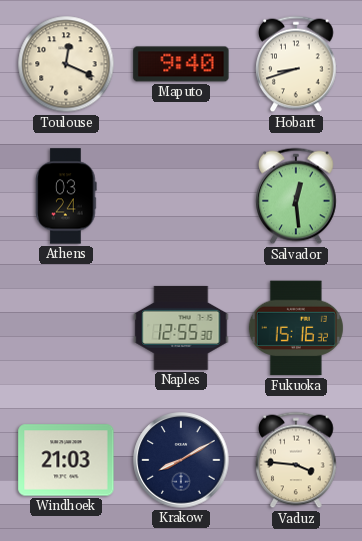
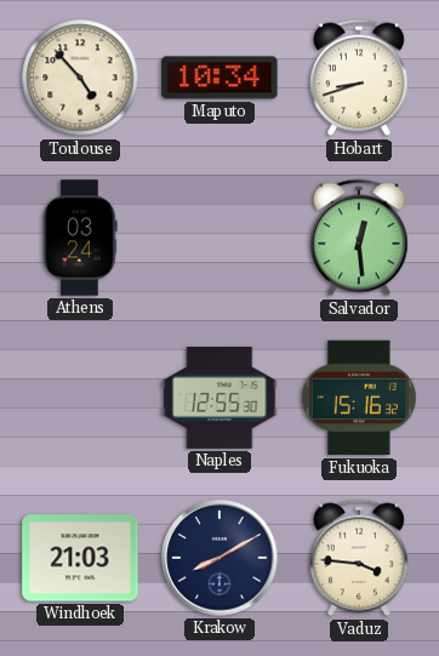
Toulouse: 12:19 -> 4:53
Maputo: 9:40 -> 10:34
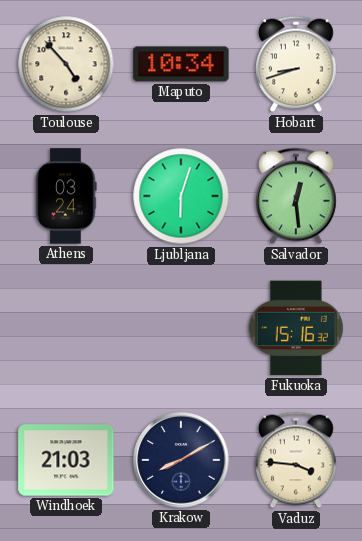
Ljubljana: none -> 6:03
Naples: 12:55 -> none
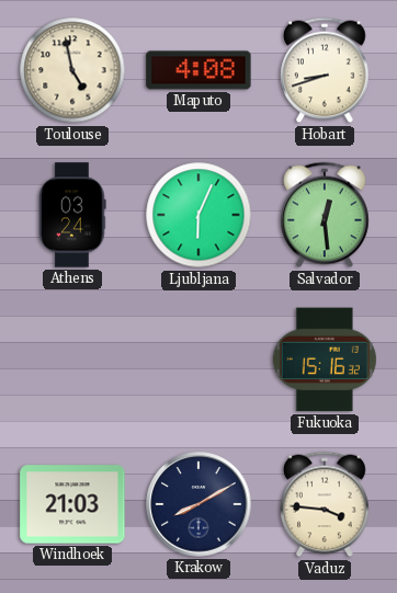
Toulouse: 4:53 -> 4:58
Maputo: 10:34 -> 4:08
Ljubljana: 6:03 -> 6:04
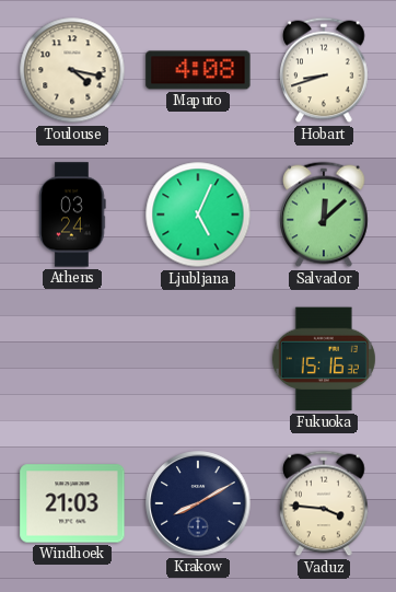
Toulouse: 4:58 -> 4:17
Ljubljana: 6:04 -> 5:04
Salvador: 12:29 -> 12:08
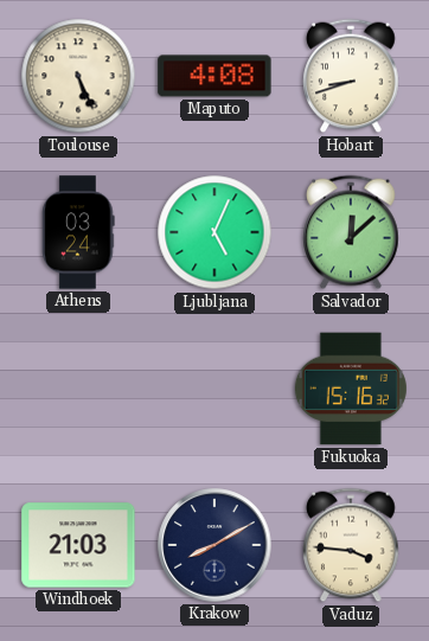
Toulouse: 4:17 -> 5:26
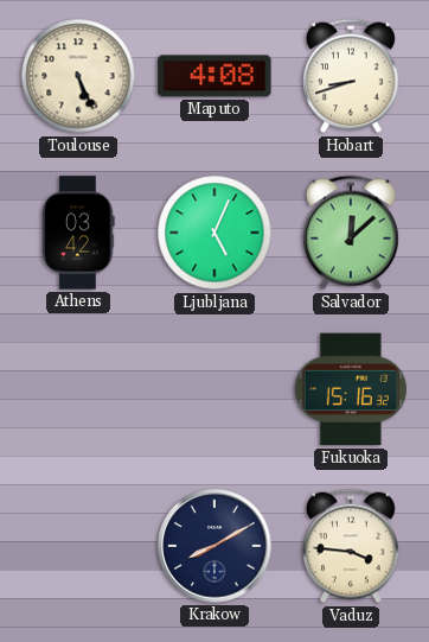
Athens: 03:24 -> 03:42
Windhoek: 21:03 -> none
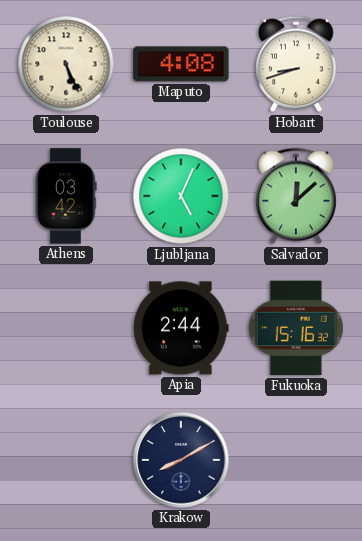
Apia: none -> 2:44
Vaduz: 3:46 -> none
